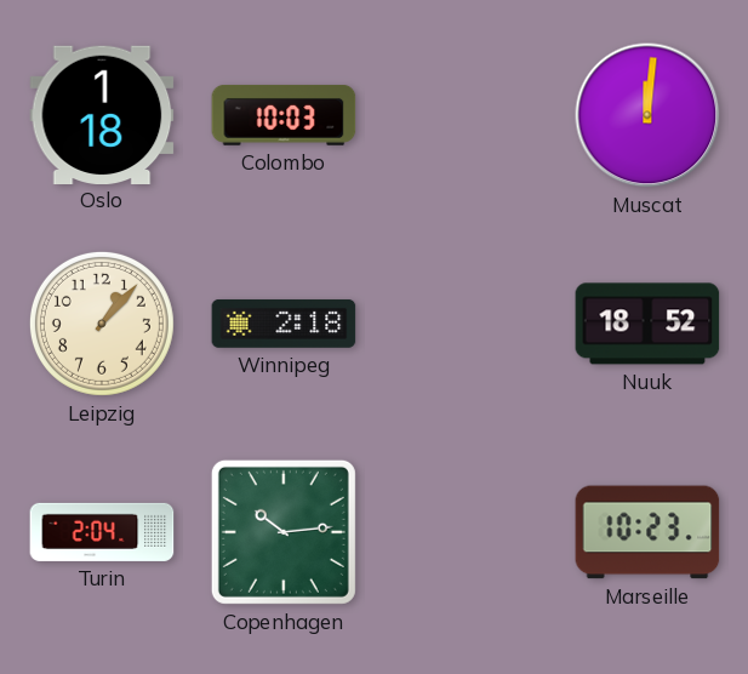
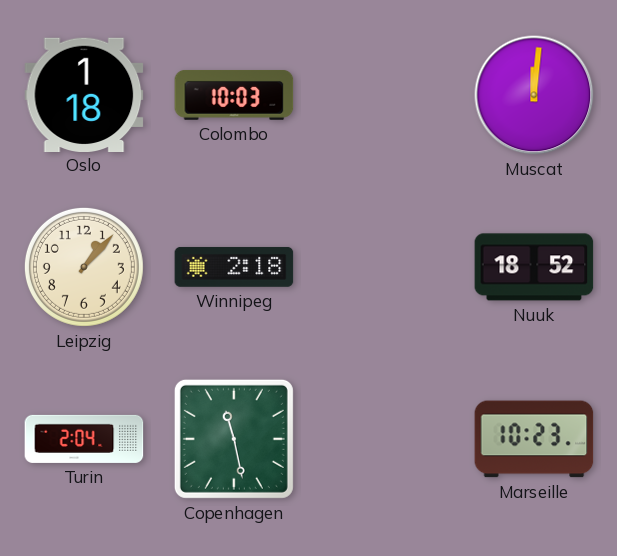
Copenhagen: 10:14 -> 11:28
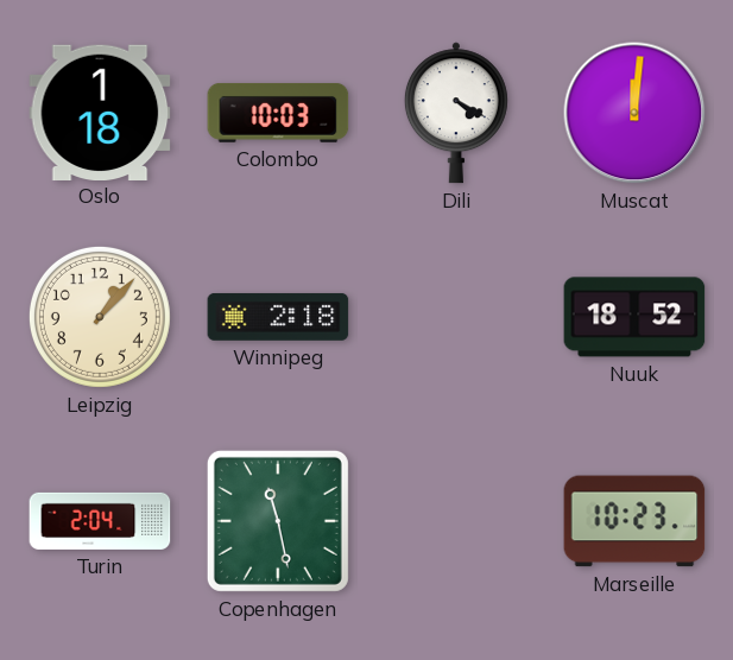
Dili: none -> 4:20
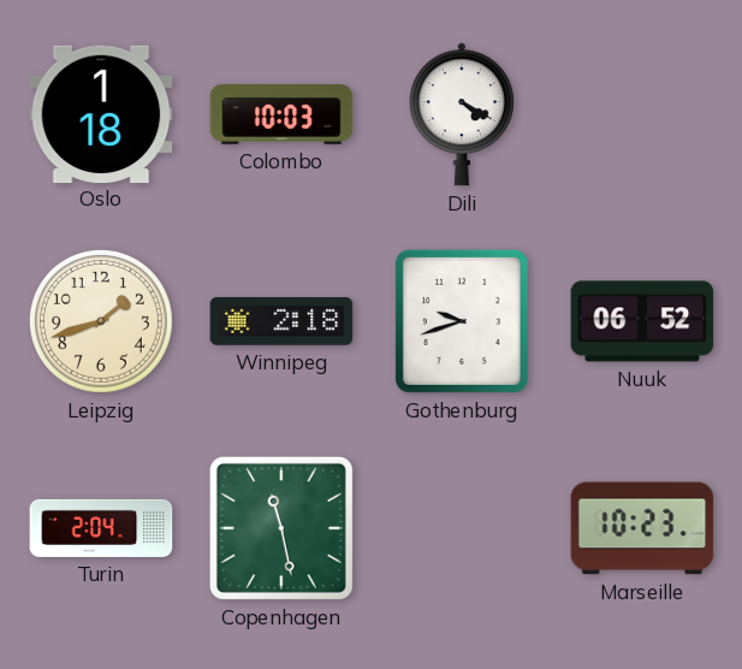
Muscat: 12:01 -> none
Leipzig: 1:07 -> 1:42
Gothenburg: none -> 9:42
Nuuk: 18:52 -> 06:52
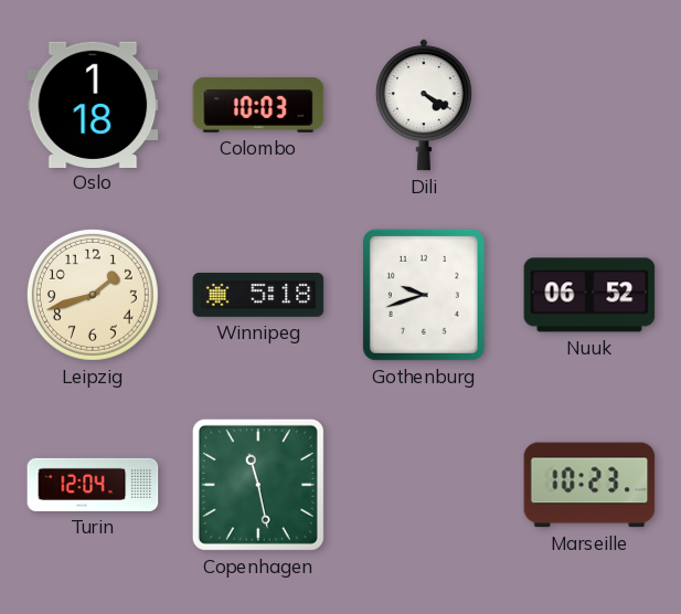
Winnipeg: 2:18 -> 5:18
Turin: 2:04 -> 12:04
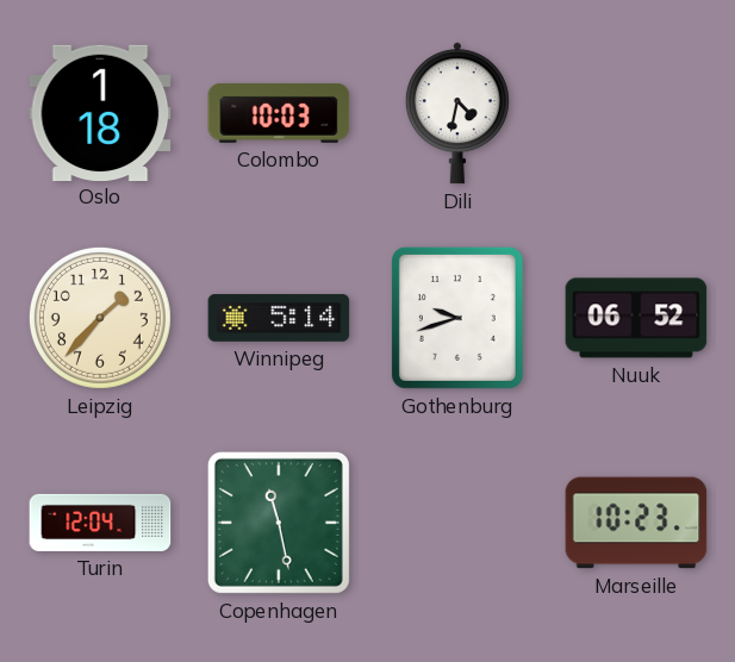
Dili: 4:20 -> 4:32
Leipzig: 1:42 -> 1:37
Winnipeg: 5:18 -> 5:14
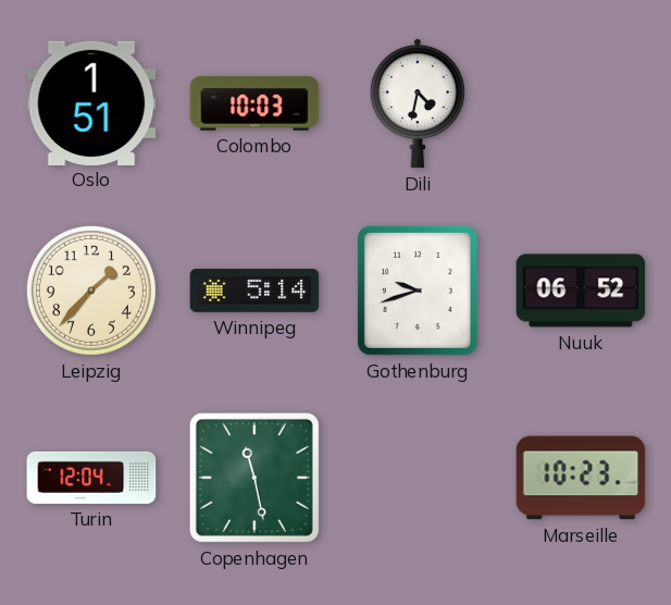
Oslo: 1:18 -> 1:51
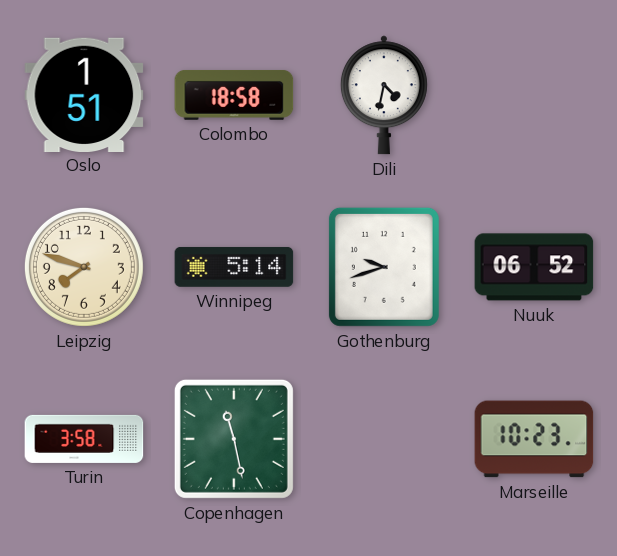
Colombo: 10:03 -> 18:58
Leipzig: 1:37 -> 7:48
Turin: 12:04 -> 3:58
